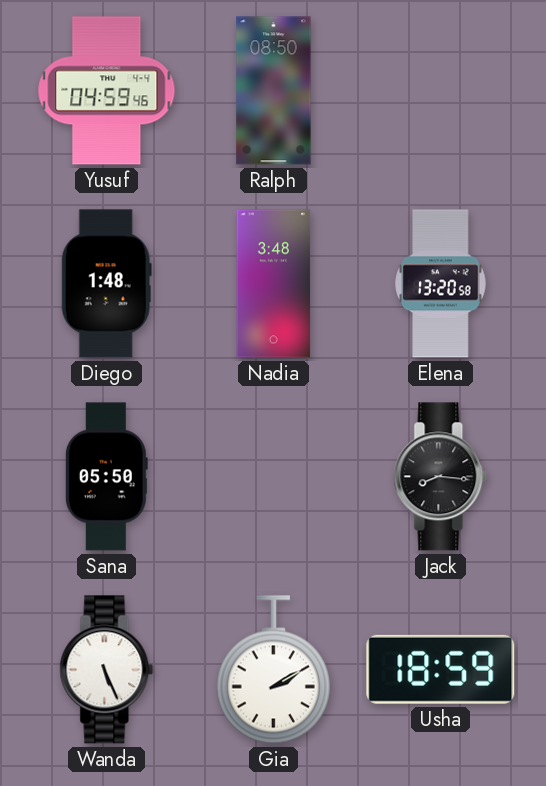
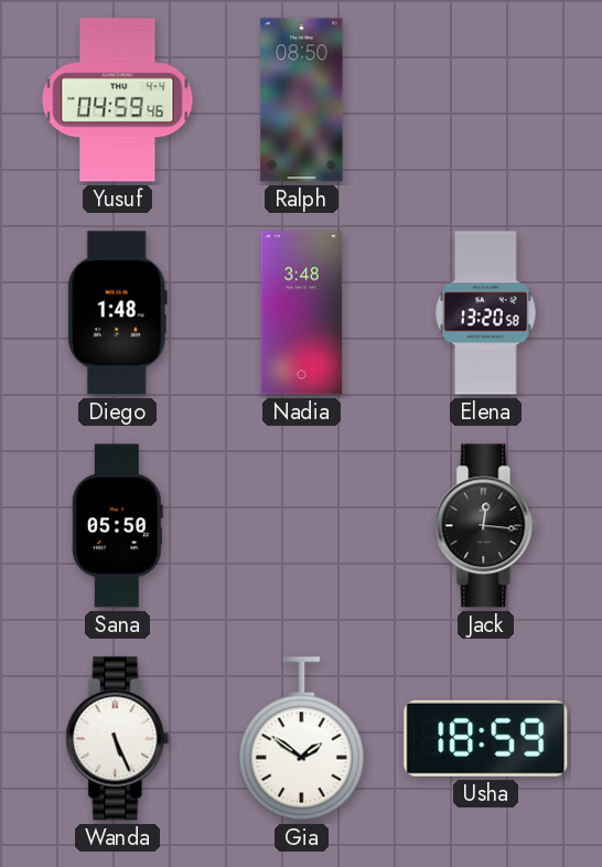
Jack: 8:16 -> 12:16
Gia: 2:10 -> 1:51
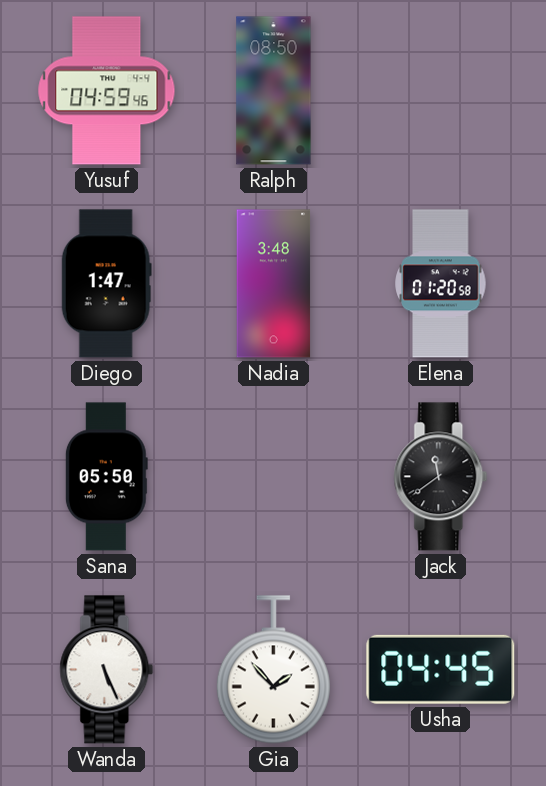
Diego: 1:48 -> 1:47
Elena: 13:20 -> 01:20
Jack: 12:16 -> 11:39
Gia: 1:51 -> 1:53
Usha: 18:59 -> 04:45
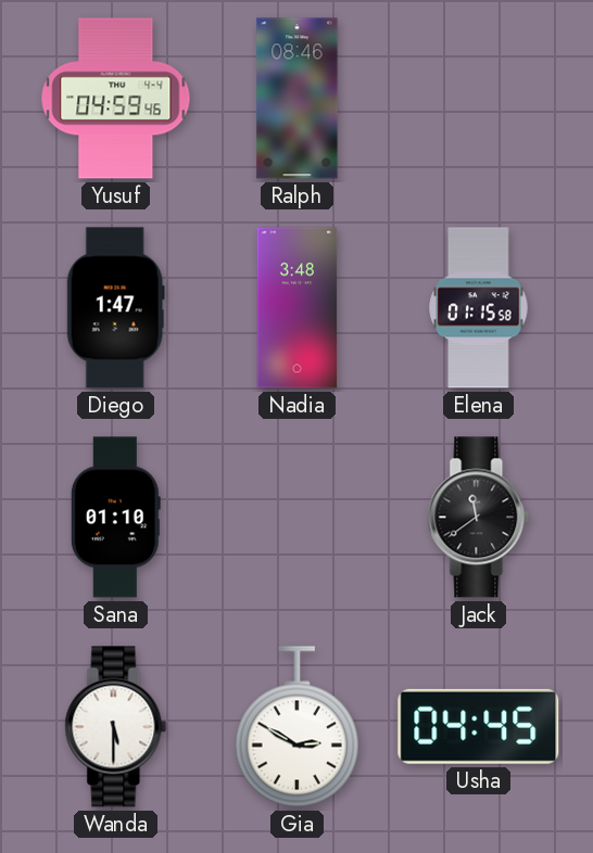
Ralph: 08:50 -> 08:46
Elena: 01:20 -> 01:15
Sana: 05:50 -> 01:10
Wanda: 5:26 -> 5:30
Gia: 1:53 -> 2:50
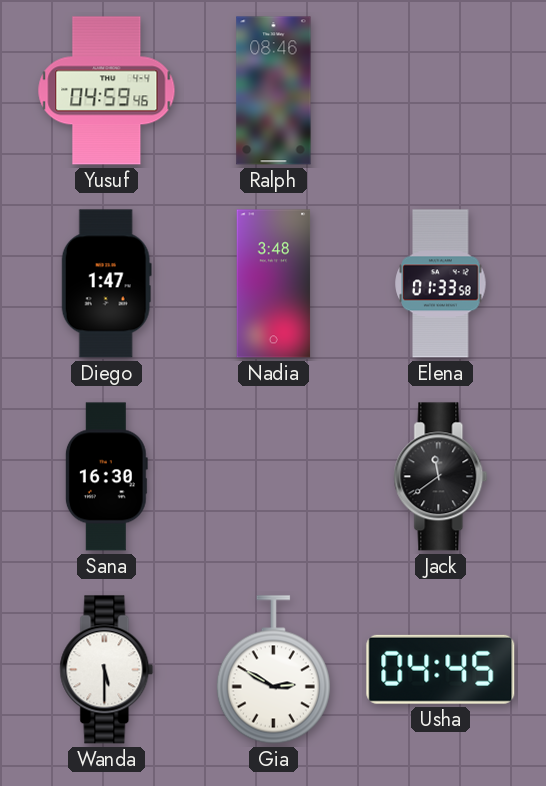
Elena: 01:15 -> 01:33
Sana: 01:10 -> 16:30
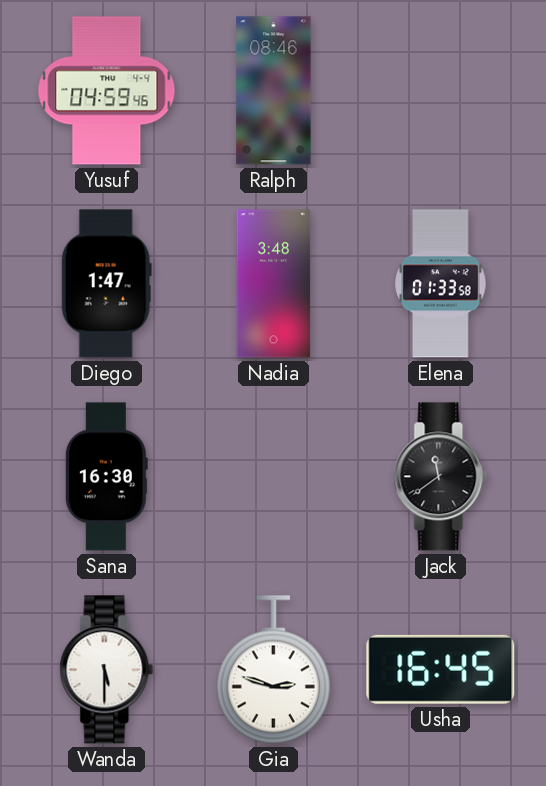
Gia: 2:50 -> 2:48
Usha: 04:45 -> 16:45
